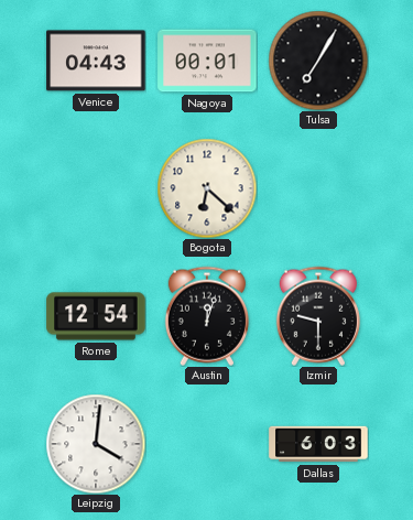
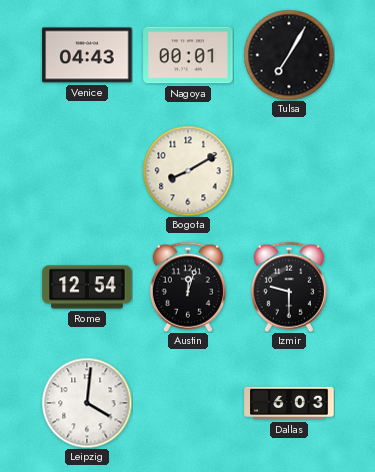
Bogota: 6:22 -> 8:10
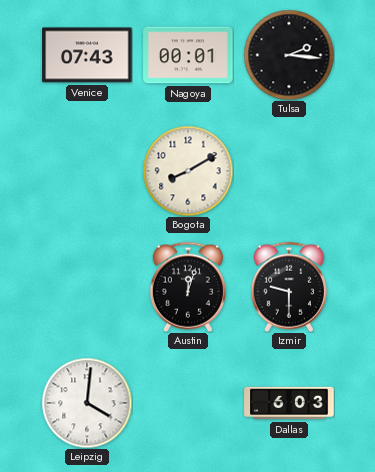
Venice: 04:43 -> 07:43
Tulsa: 7:05 -> 2:16
Rome: 12:54 -> none
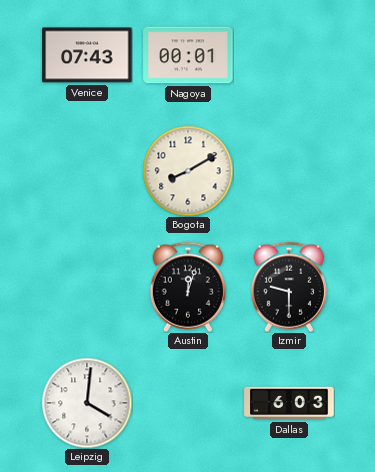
Tulsa: 2:16 -> none
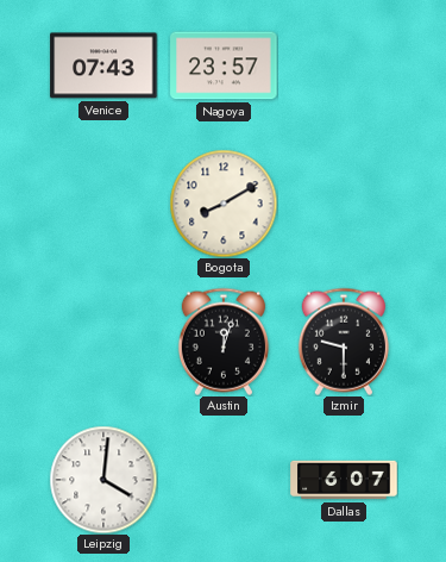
Nagoya: 00:01 -> 23:57
Dallas: 6:03 -> 6:07
